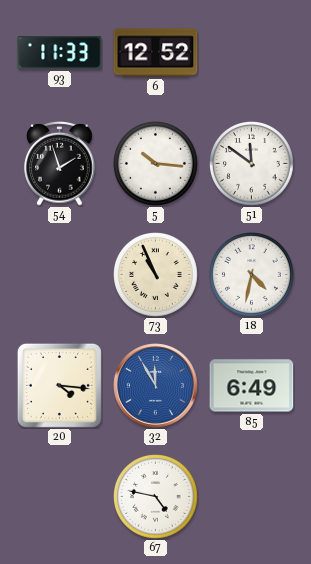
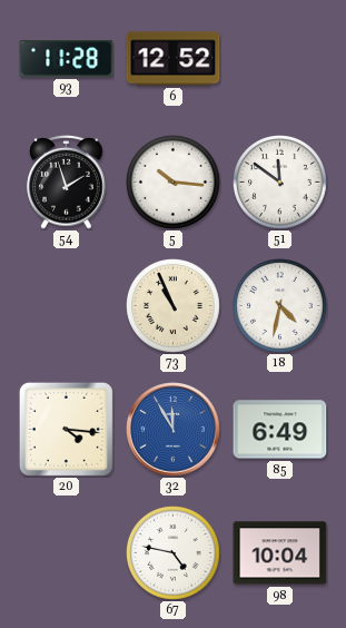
93: 11:33 -> 11:28
98: none -> 10:04
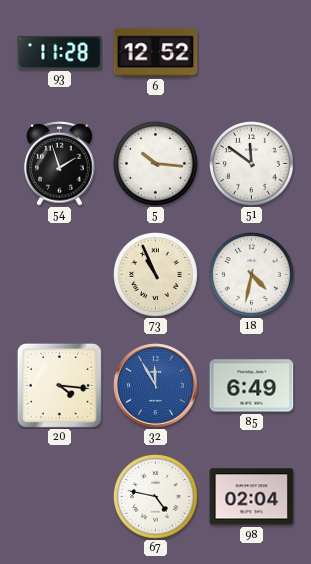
98: 10:04 -> 02:04
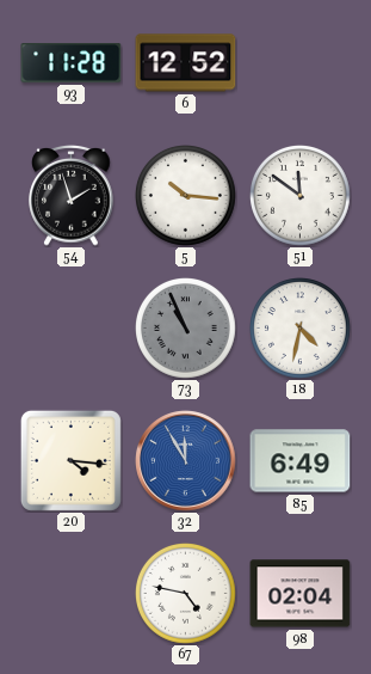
73 dial: cream -> grey
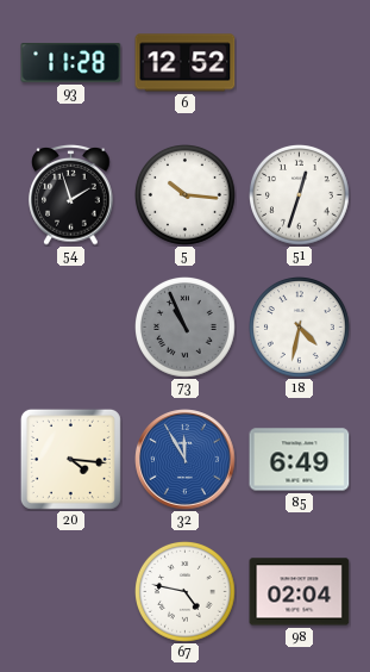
51: 11:51 -> 12:33
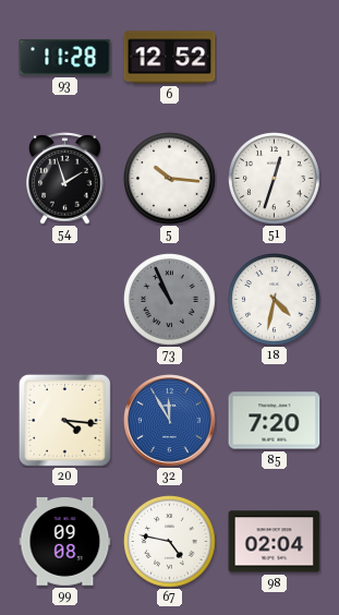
85: 6:49 -> 7:20
99: none -> 09:08
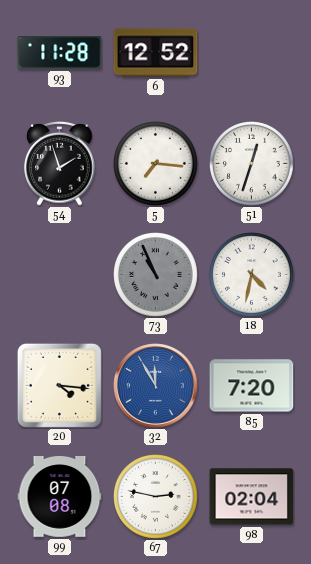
5: 10:16 -> 7:16
99: 09:08 -> 07:08
67: 4:47 -> 2:47
